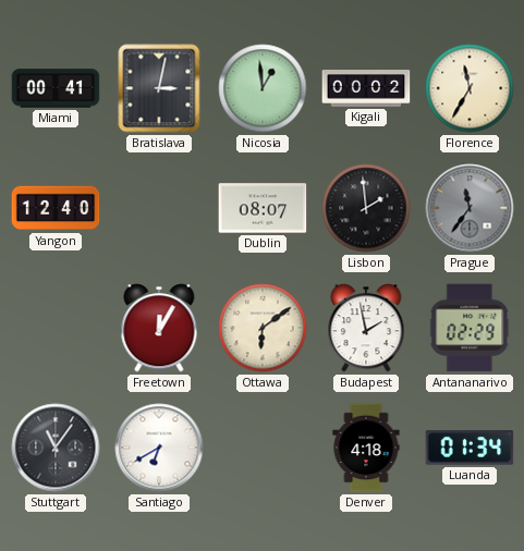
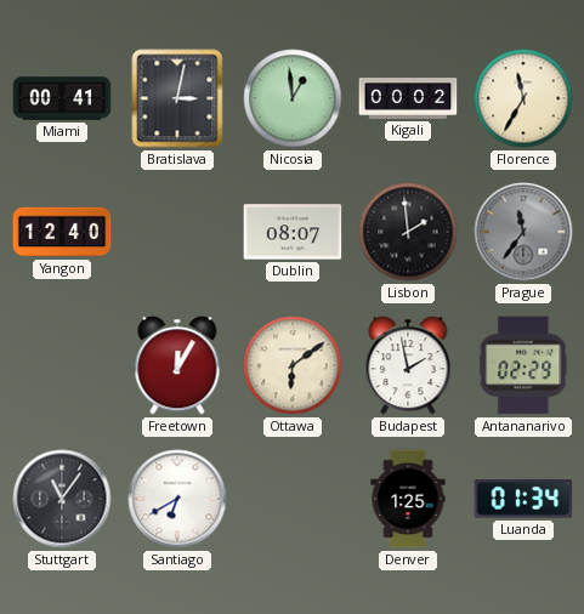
Denver: 4:18 -> 1:25
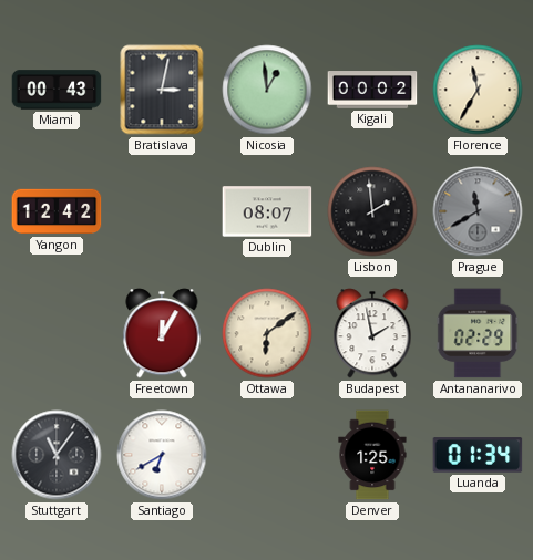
Miami: 00:41 -> 00:43
Yangon: 12:40 -> 12:42
Prague: 11:36 -> 11:40
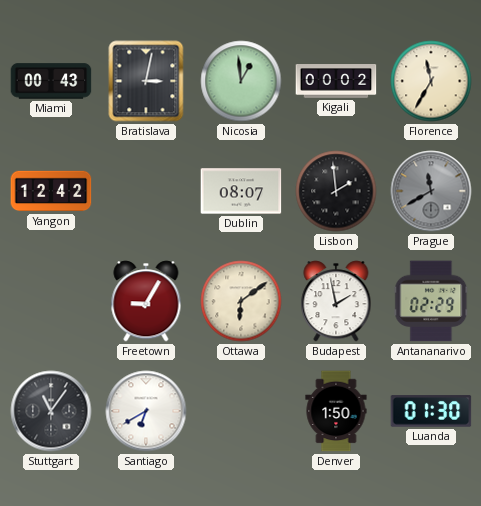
Freetown: 12:05 -> 9:05
Denver: 1:25 -> 1:50
Luanda: 01:34 -> 01:30
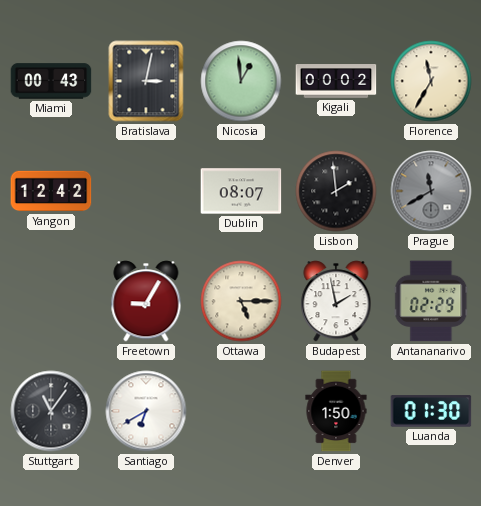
Ottawa: 6:09 -> 5:15
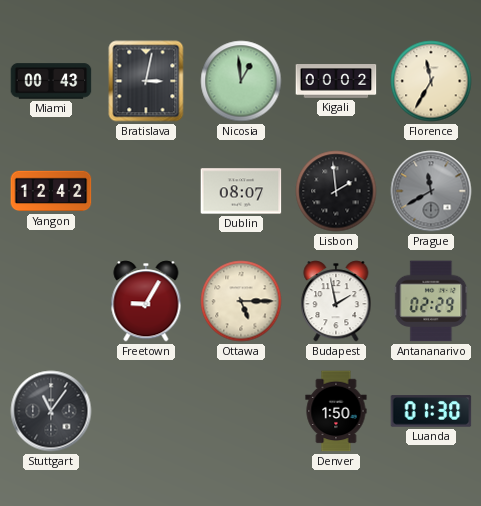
Santiago: 6:40 -> none
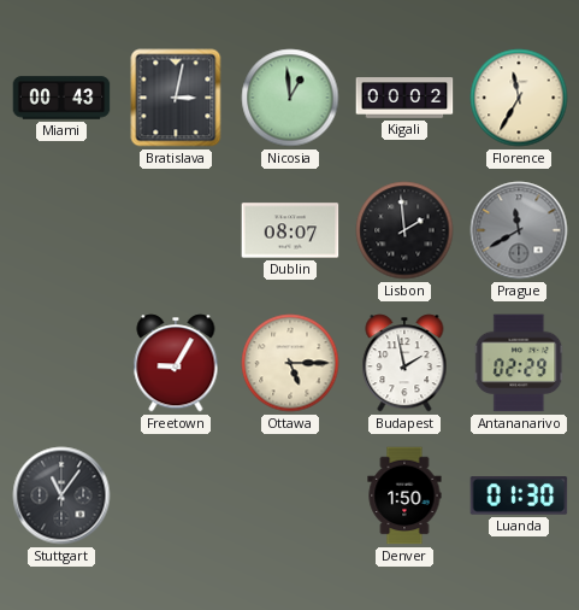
Yangon: 12:42 -> none
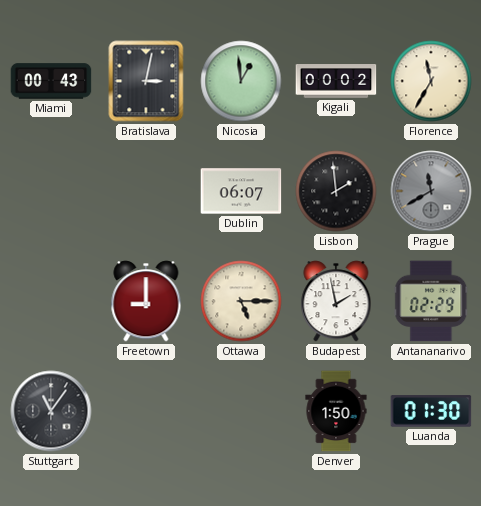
Dublin: 08:07 -> 06:07
Freetown: 9:05 -> 9:00
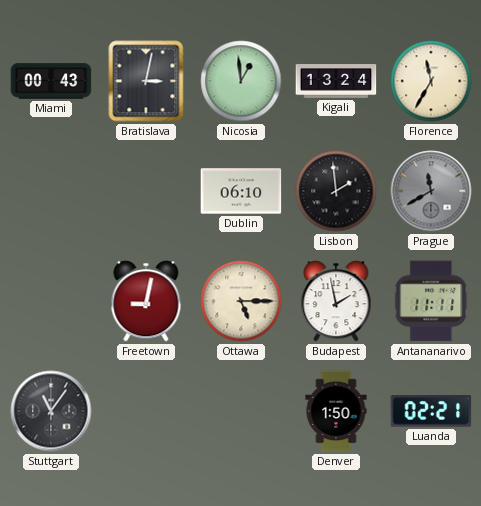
Kigali: 00:02 -> 13:24
Dublin: 06:07 -> 06:10
Freetown: 9:00 -> 9:02
Antananarivo: 02:29 -> 11:11
Luanda: 01:30 -> 02:21
